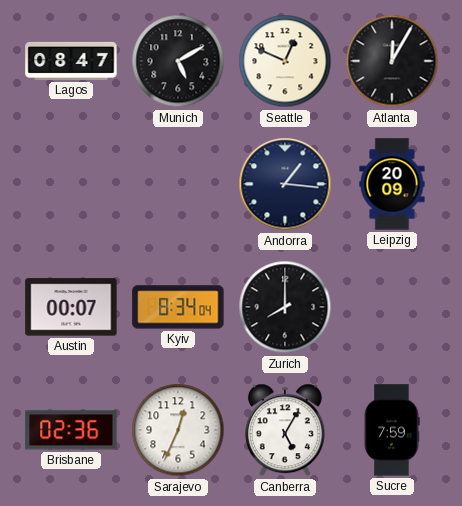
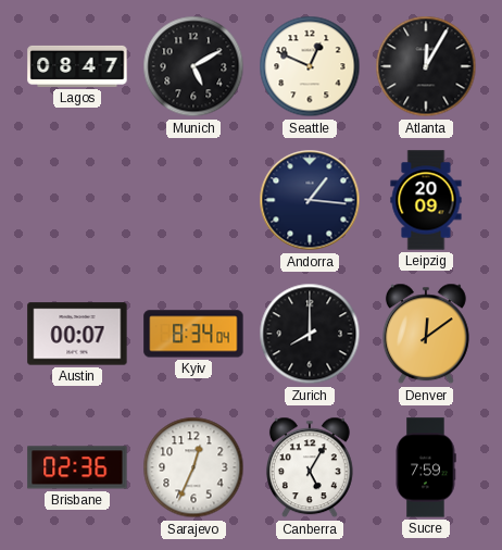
Denver: none -> 12:09
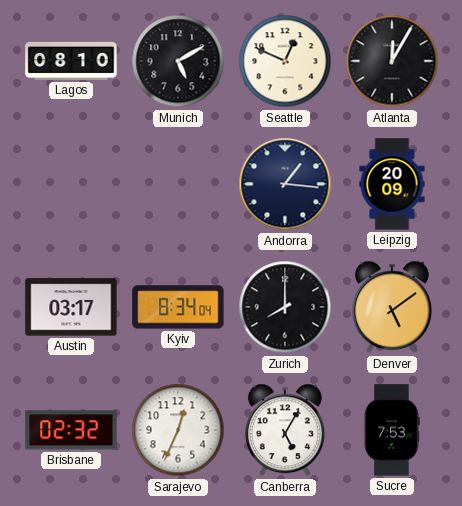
Lagos: 08:47 -> 08:10
Austin: 00:07 -> 03:17
Denver: 12:09 -> 5:09
Brisbane: 02:36 -> 02:32
Sucre: 7:59 -> 7:53
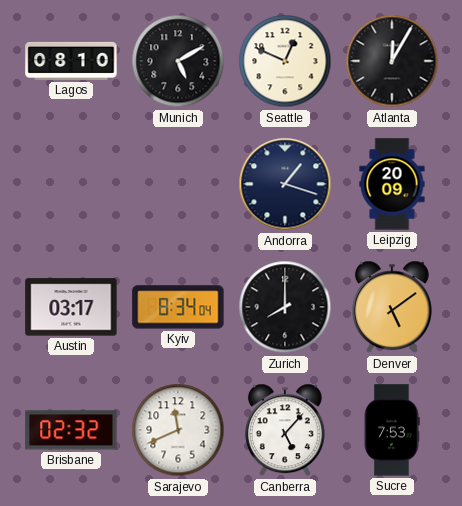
Andorra: 1:16 -> 1:18
Sarajevo: 12:34 -> 11:41
Canberra: 5:05 -> 5:07
